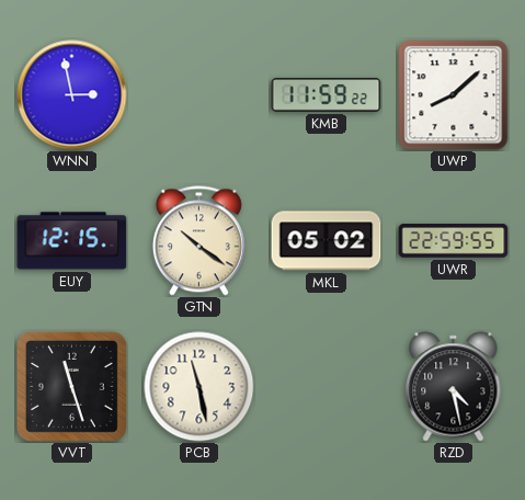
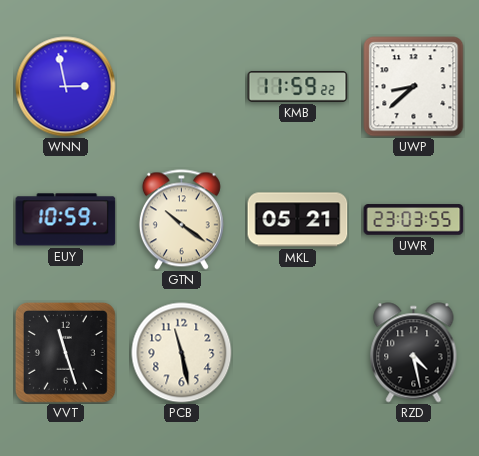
UWP: 8:08 -> 8:38
EUY: 12:15 -> 10:59
MKL: 05:02 -> 05:21
UWR: 22:59 -> 23:03
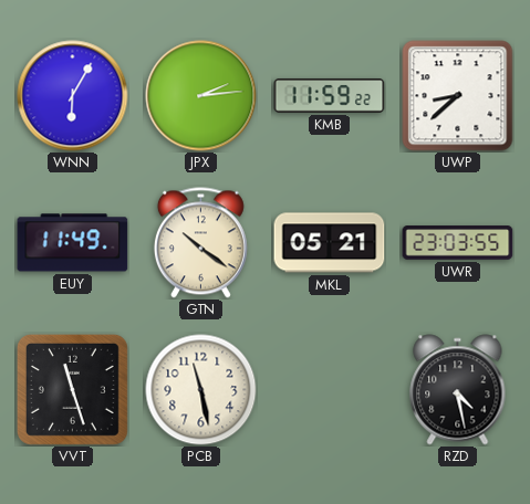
WNN: 2:58 -> 6:05
JPX: none -> 2:14
EUY: 10:59 -> 11:49
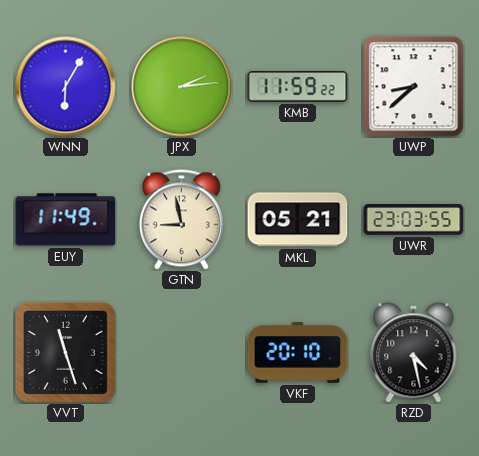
GTN: 10:21 -> 8:58
PCB: 11:28 -> none
VKF: none -> 20:10
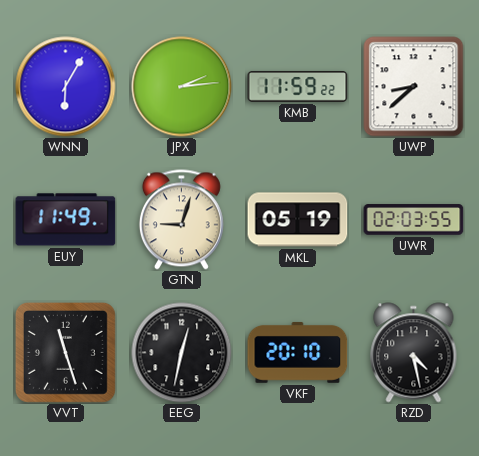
GTN: 8:58 -> 9:03
MKL: 05:21 -> 05:19
UWR: 23:03 -> 02:03
EEG: none -> 12:32
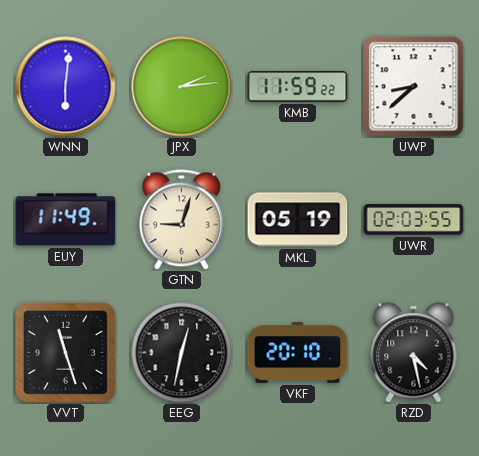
WNN: 6:05 -> 6:01
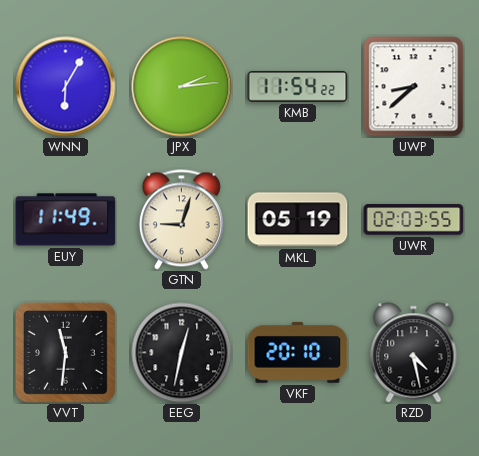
WNN: 6:01 -> 6:05
KMB: 11:59 -> 11:54
VVT: 11:27 -> 11:31
